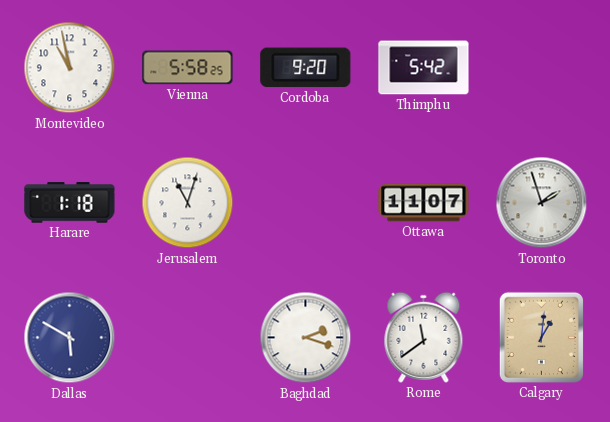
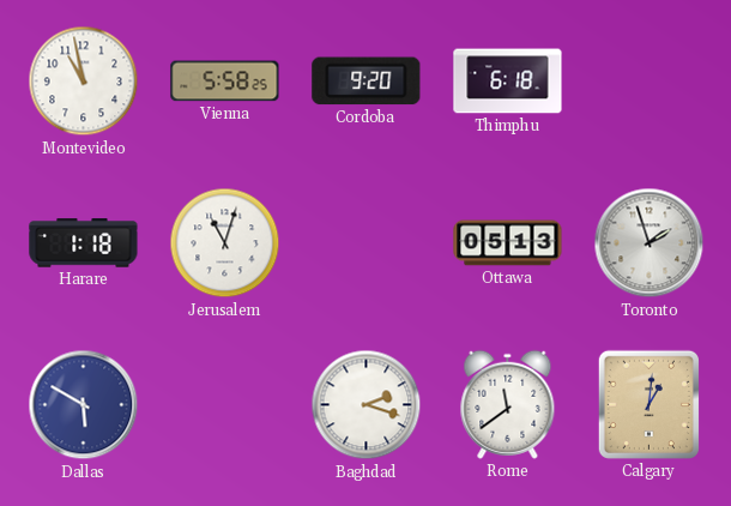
Thimphu: 5:42 -> 6:18
Ottawa: 11:07 -> 05:13
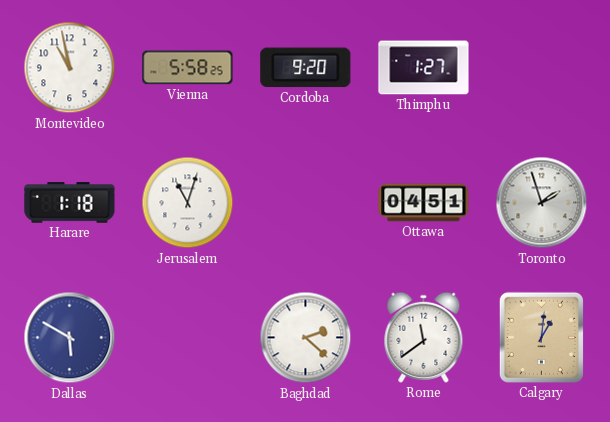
Thimphu: 6:18 -> 1:27
Ottawa: 05:13 -> 04:51
Baghdad: 2:18 -> 2:22
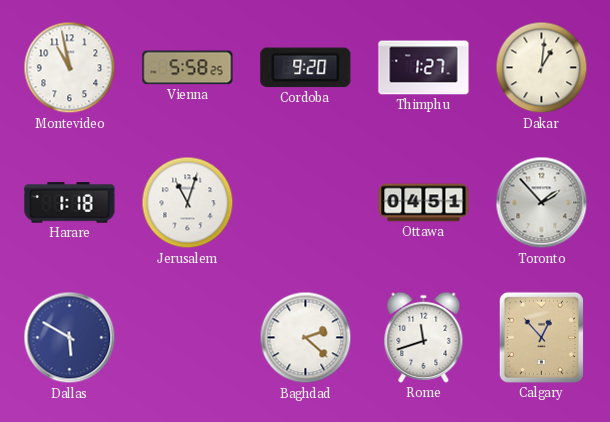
Dakar: none -> 1:01
Toronto: 1:57 -> 1:53
Rome: 11:39 -> 11:42
Calgary: 1:01 -> 12:53
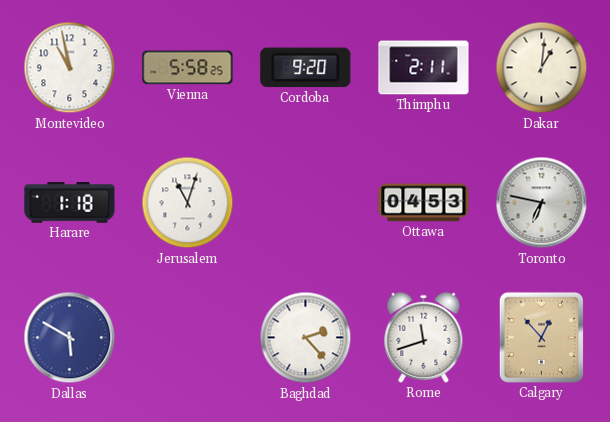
Thimphu: 1:27 -> 2:11
Ottawa: 04:51 -> 04:53
Toronto: 1:53 -> 6:47
Baghdad: 2:22 -> 2:23
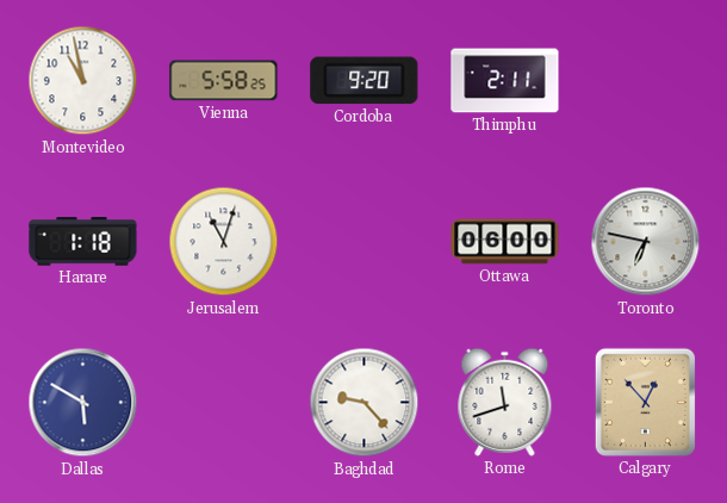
Dakar: 1:01 -> none
Ottawa: 04:53 -> 06:00
Baghdad: 2:23 -> 9:23
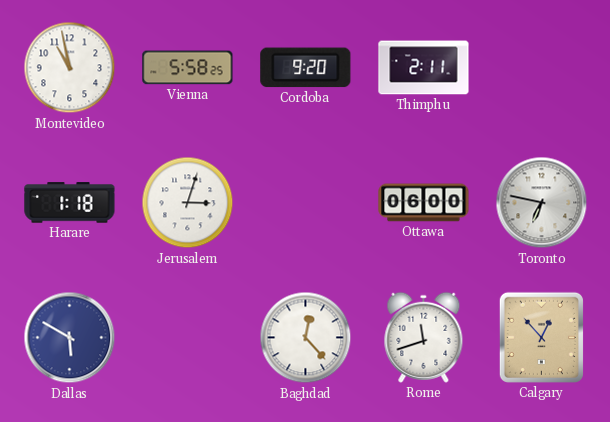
Jerusalem: 11:03 -> 3:03
Baghdad: 9:23 -> 12:23
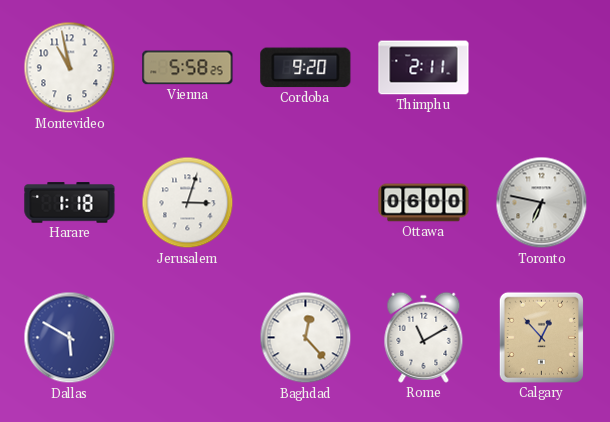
Rome: 11:42 -> 11:10
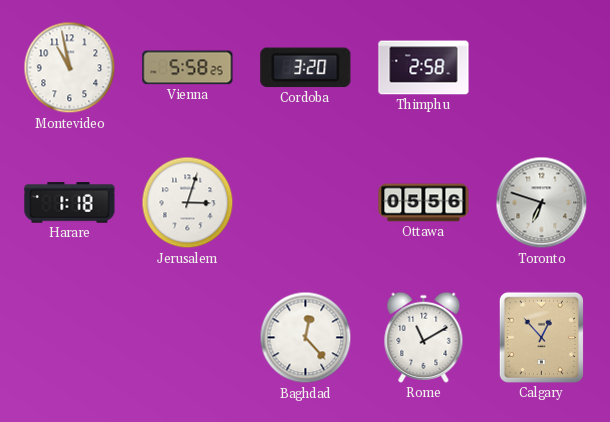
Cordoba: 9:20 -> 3:20
Thimphu: 2:11 -> 2:58
Ottawa: 06:00 -> 05:56
Toronto: 6:47 -> 6:48
Dallas: 5:50 -> none
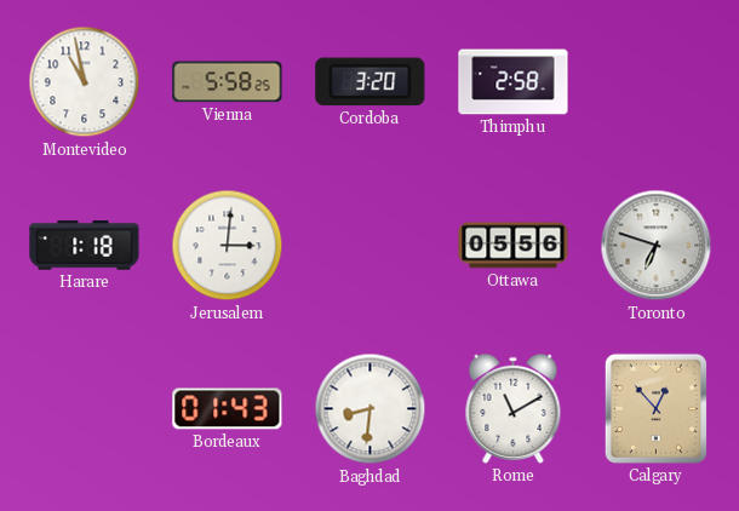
Jerusalem: 3:03 -> 3:01
Bordeaux: none -> 01:43
Baghdad: 12:23 -> 8:31
